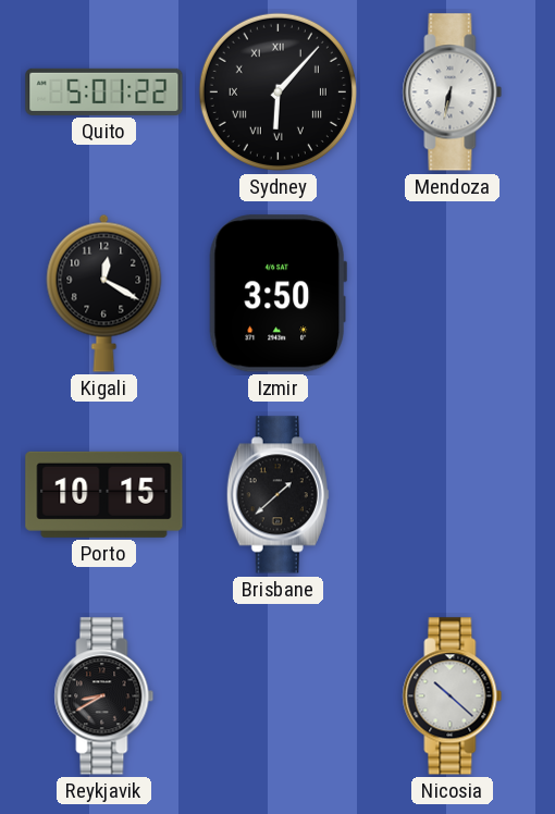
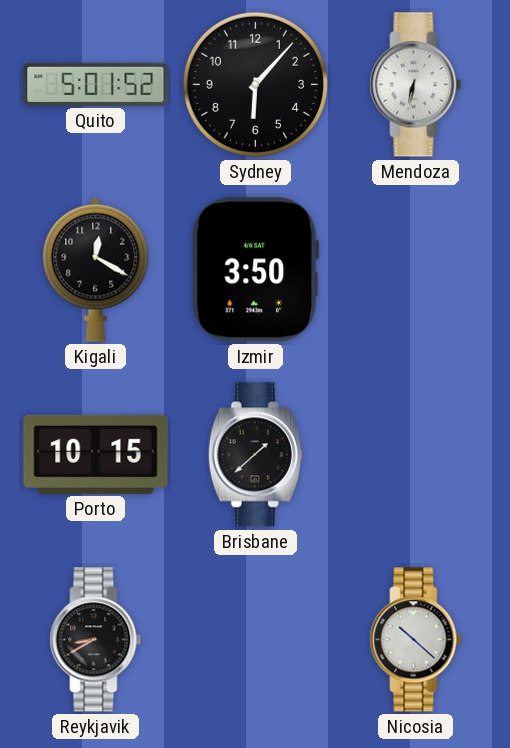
Quito: 5:01:22 -> 5:01:52
Sydney numerals: Roman -> Arabic
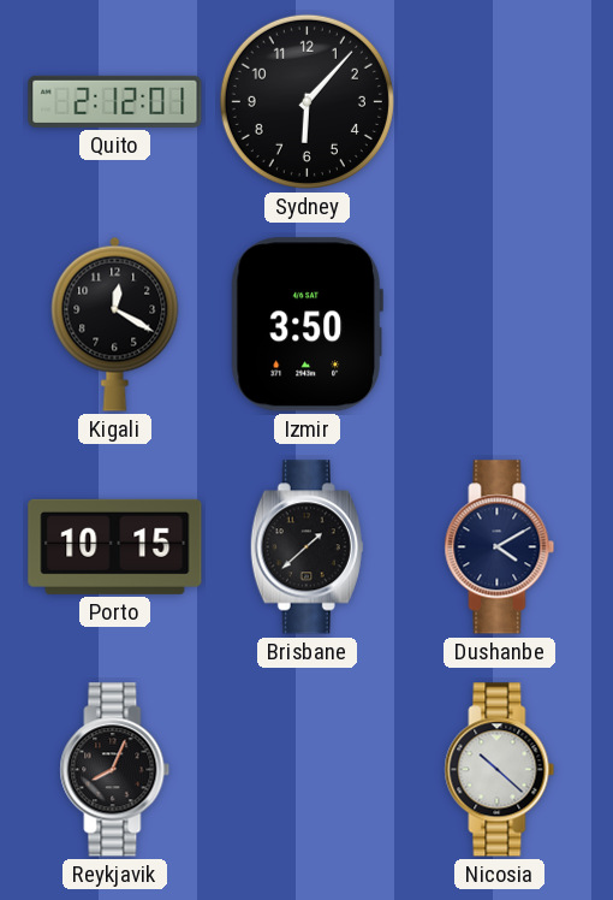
Quito: 5:01 -> 2:12
Mendoza: 6:32 -> none
Dushanbe: none -> 4:10
Reykjavik: 8:40 -> 8:04
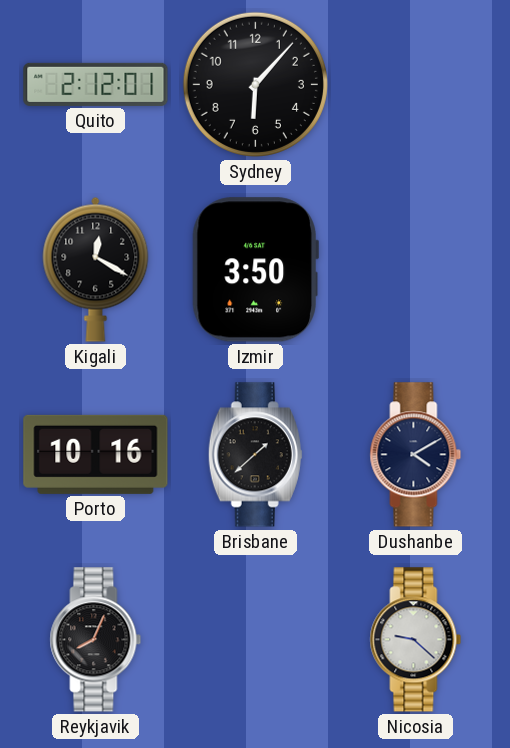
Porto: 10:15 -> 10:16
Nicosia: 10:22 -> 9:22
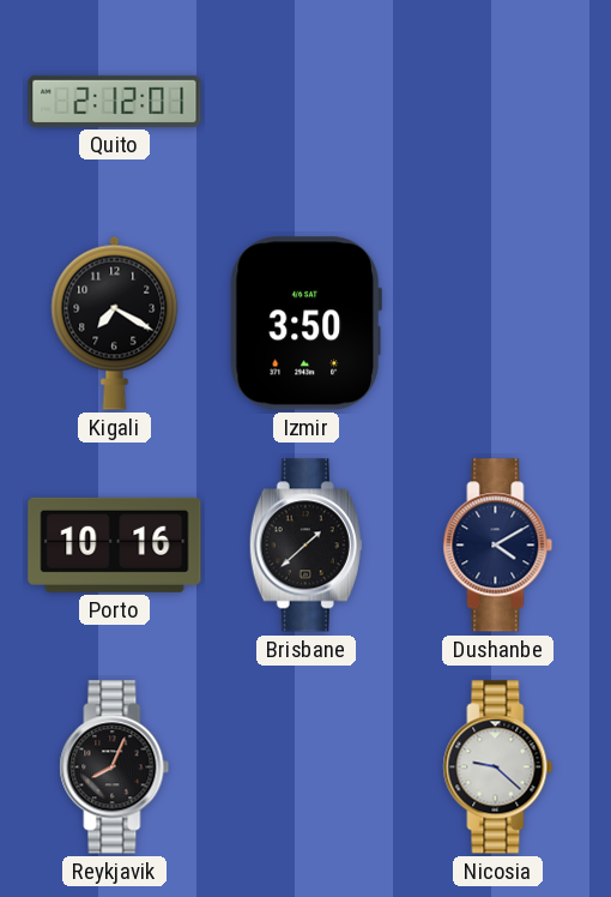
Sydney: 6:07 -> none
Kigali: 12:20 -> 7:20
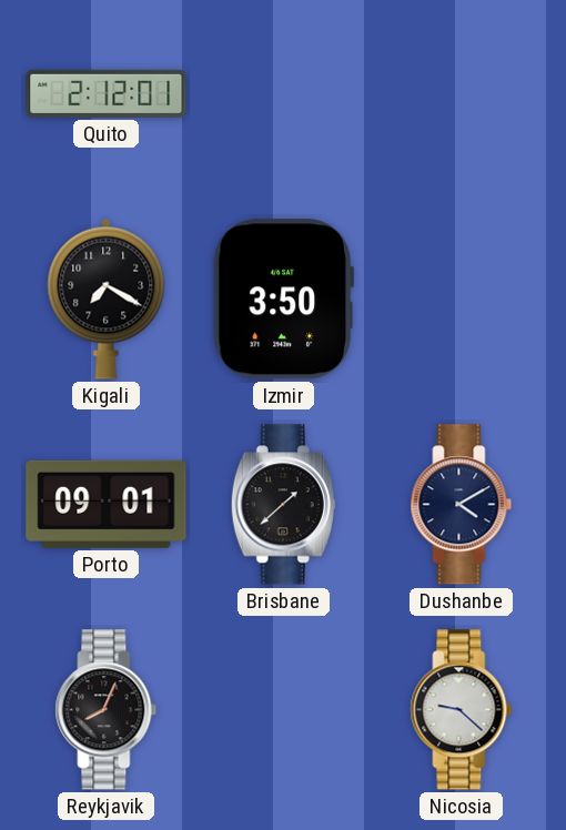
Porto: 10:16 -> 09:01
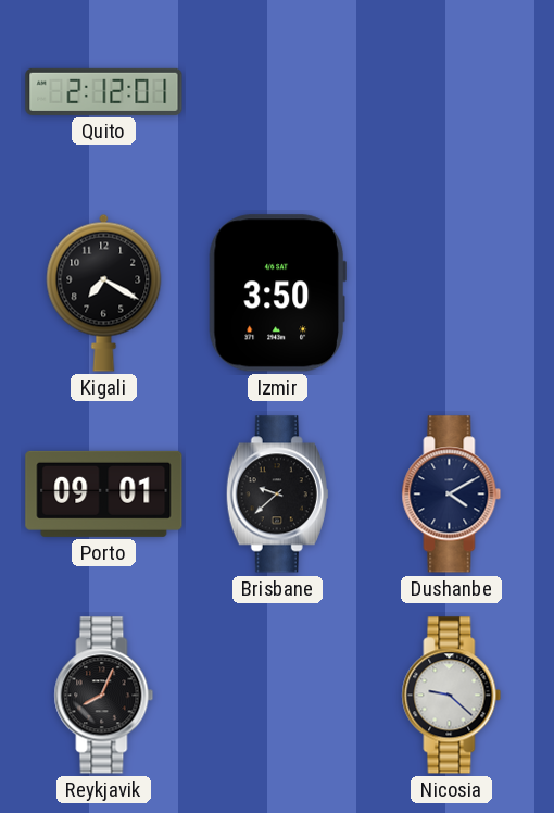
Brisbane: 1:38 -> 9:38
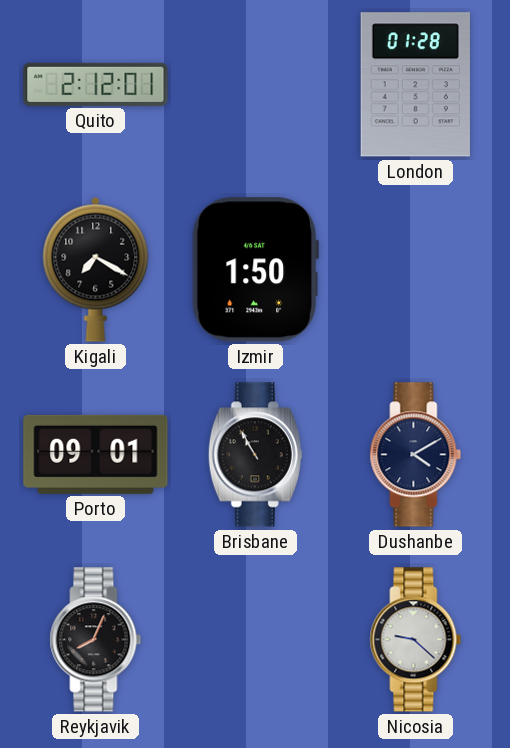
London: none -> 01:28
Izmir: 3:50 -> 1:50
Brisbane: 9:38 -> 10:55
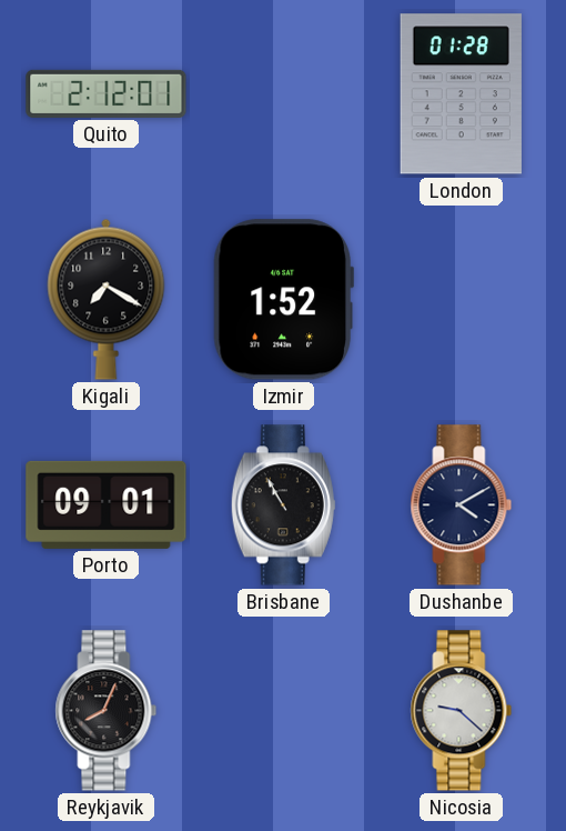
Izmir: 1:50 -> 1:52
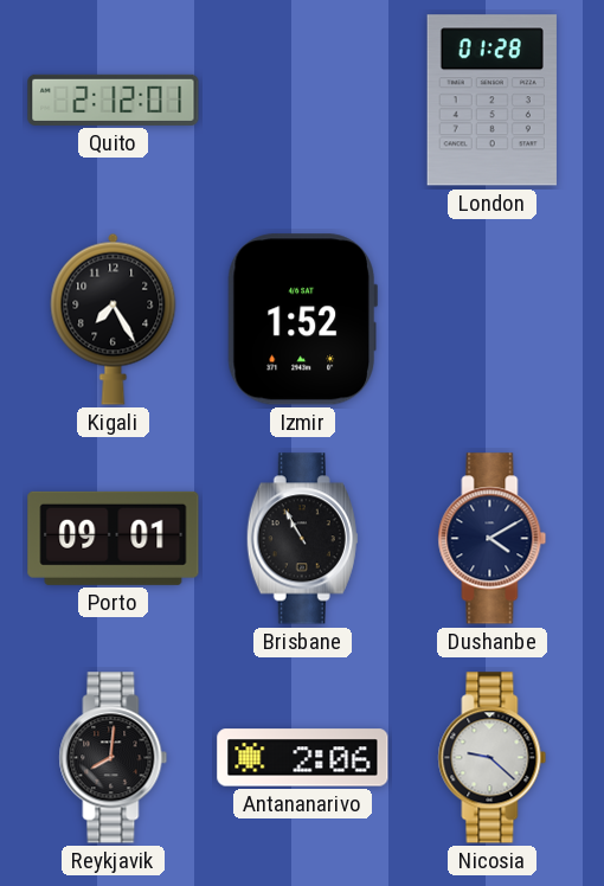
Kigali: 7:20 -> 7:25
Reykjavik: 8:04 -> 8:01
Antananarivo: none -> 2:06
